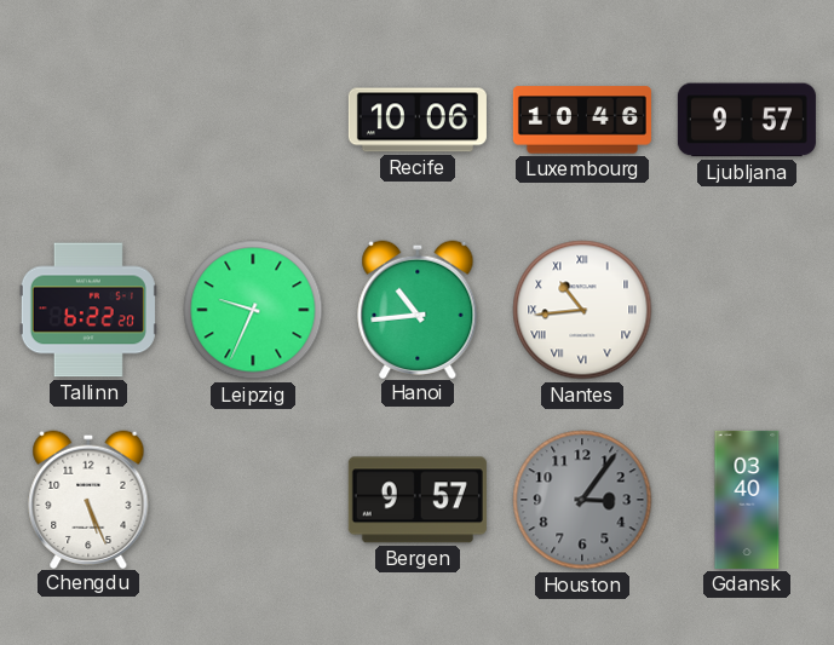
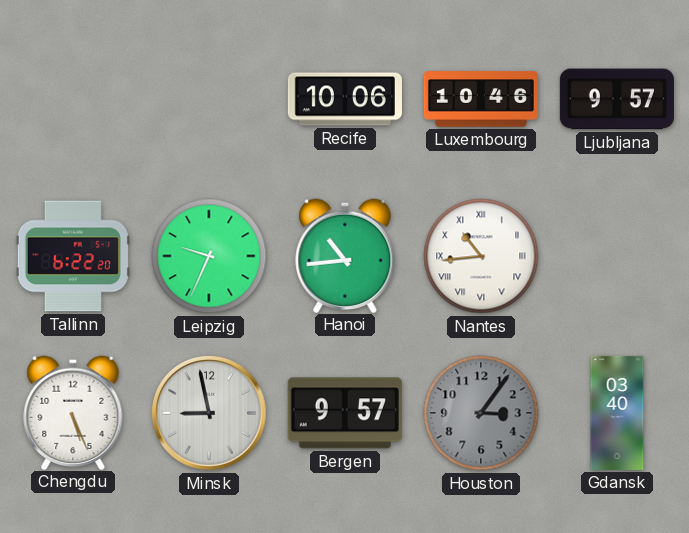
Minsk: none -> 8:58
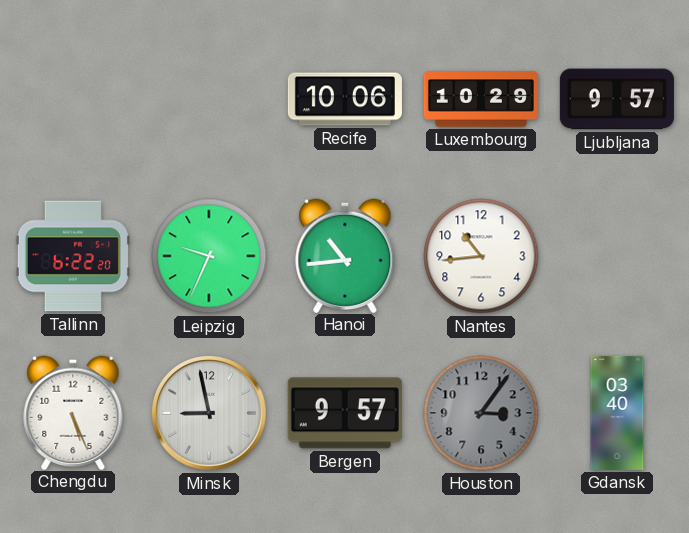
Luxembourg: 10:46 -> 10:29
Nantes numerals: Roman -> Arabic
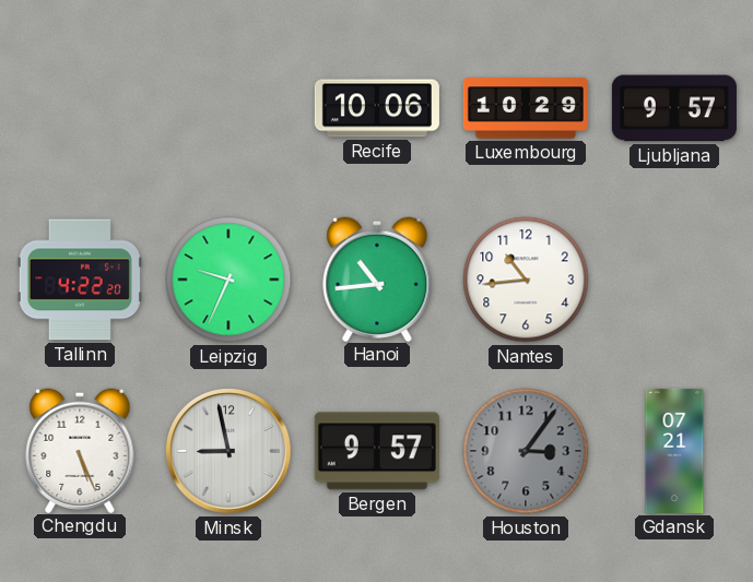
Tallinn: 6:22 -> 4:22
Gdansk: 03:40 -> 07:21
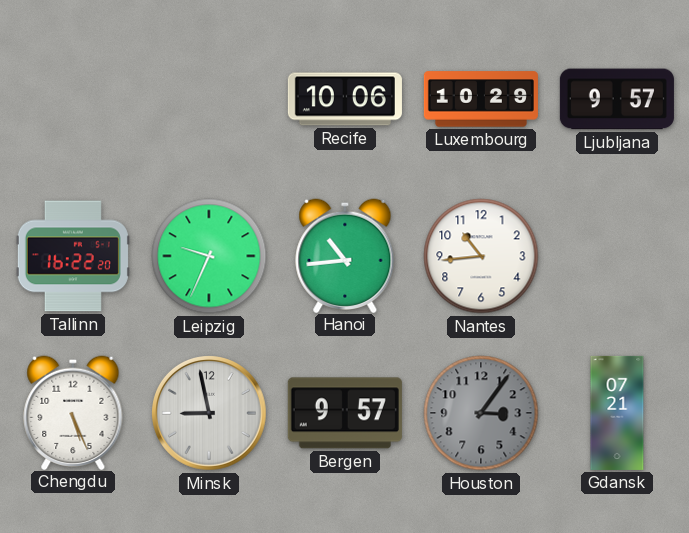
Tallinn: 4:22 -> 16:22
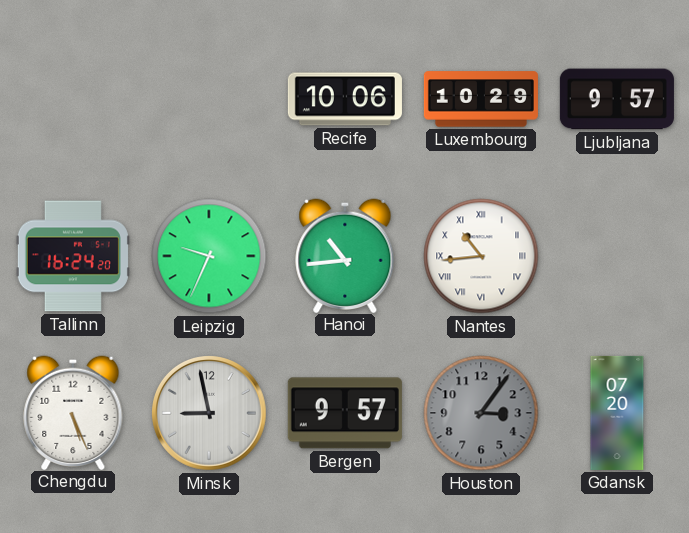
Tallinn: 16:22 -> 16:24
Nantes numerals: Arabic -> Roman
Gdansk: 07:21 -> 07:20
